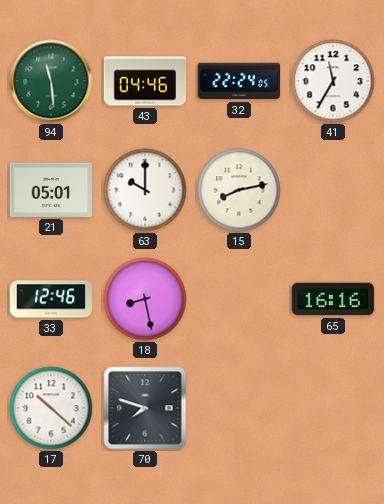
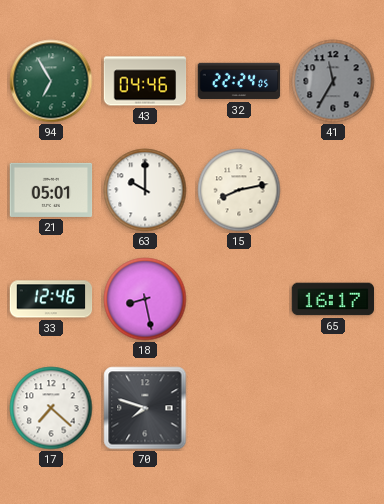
94: 11:29 -> 6:55
41 dial: white -> grey
65: 16:16 -> 16:17
17: 10:22 -> 7:22
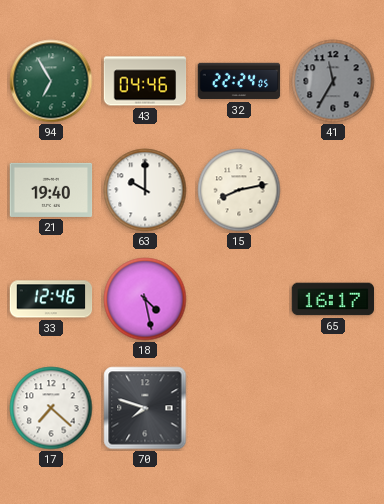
21: 05:01 -> 19:40
18: 8:28 -> 4:28
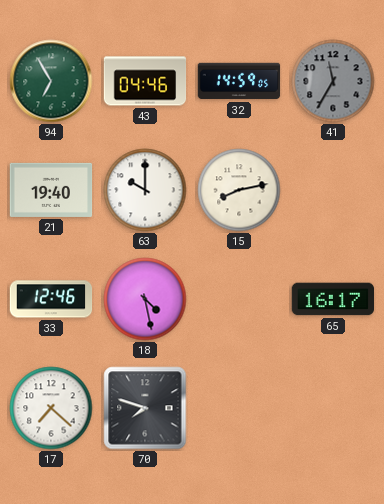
32: 22:24 -> 14:59
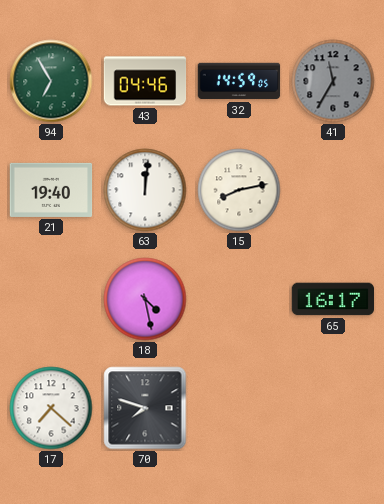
63: 10:00 -> 12:01
33: 12:46 -> none
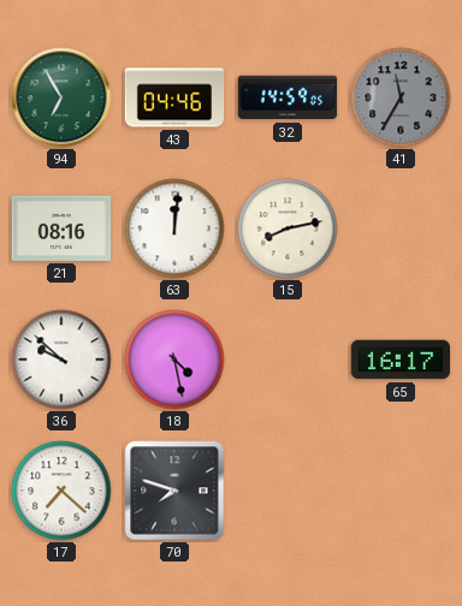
21: 19:40 -> 08:16
36: none -> 9:52
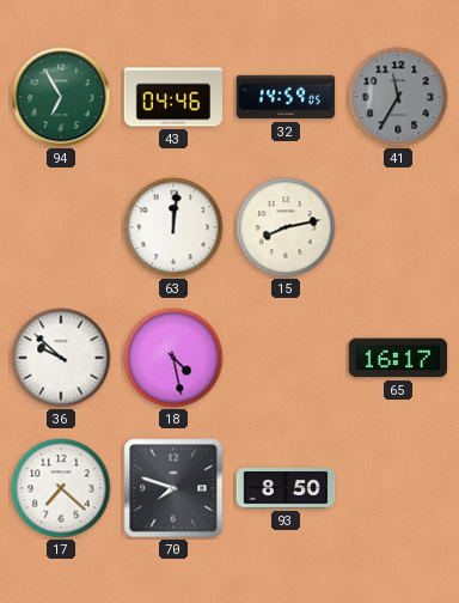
21: 08:16 -> none
93: none -> 8:50
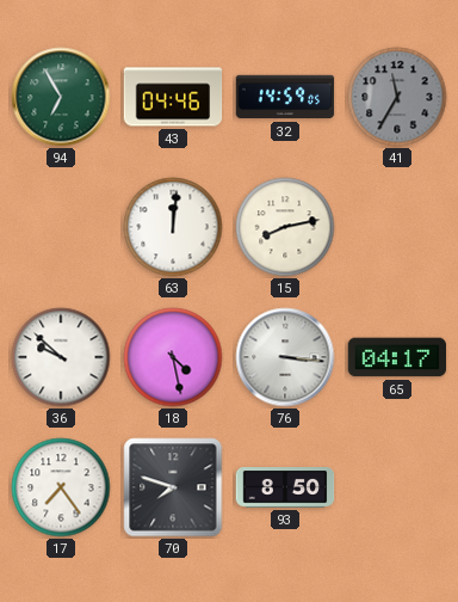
76: none -> 3:16
65: 16:17 -> 04:17
17: 7:22 -> 7:24
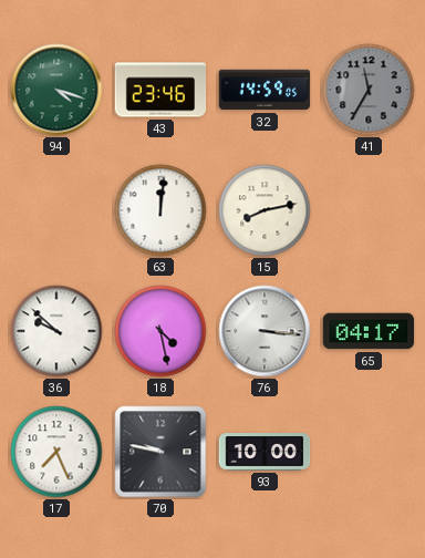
94: 6:55 -> 4:18
43: 04:46 -> 23:46
17: 7:24 -> 7:26
70: 7:48 -> 9:47
93: 8:50 -> 10:00
